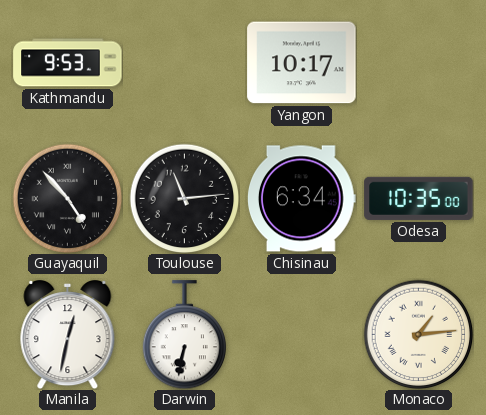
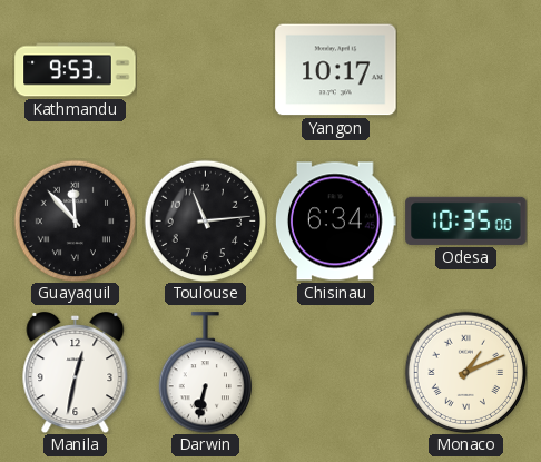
Guayaquil: 4:53 -> 11:53
Monaco: 1:14 -> 1:11
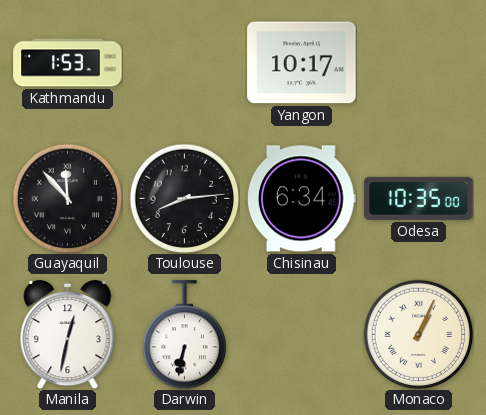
Kathmandu: 9:53 -> 1:53
Toulouse: 11:14 -> 8:14
Monaco: 1:11 -> 1:04
